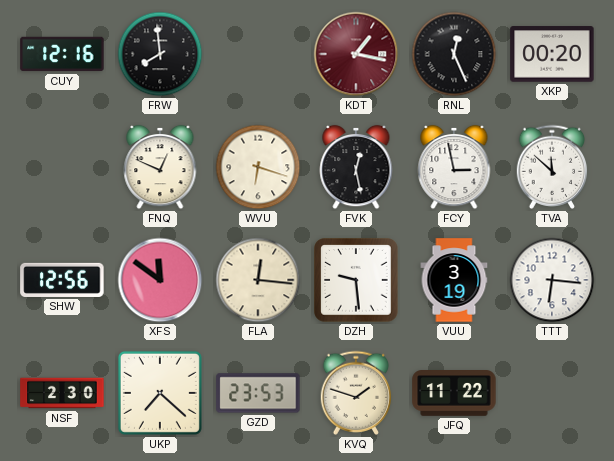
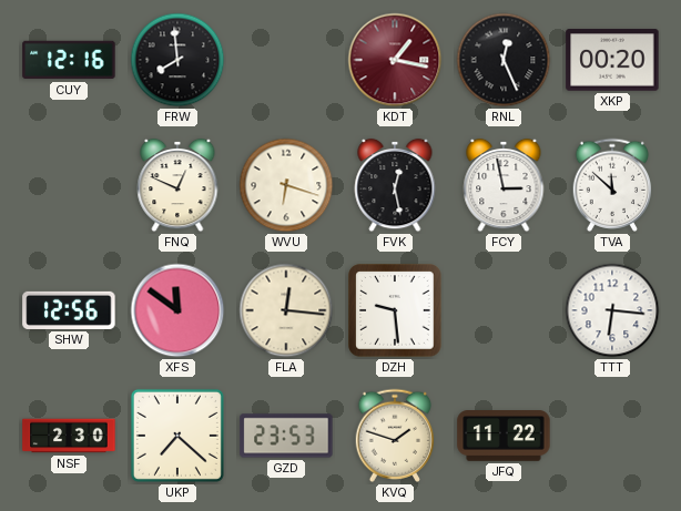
VUU: 3:19 -> none
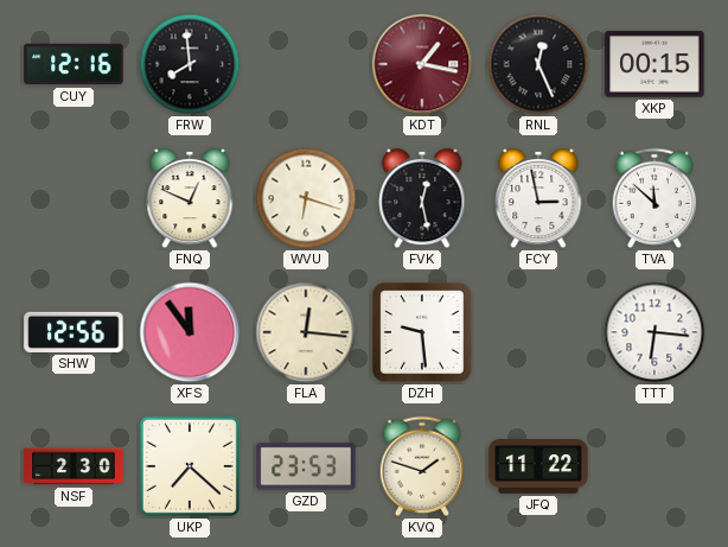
XKP: 00:20 -> 00:15
XFS: 11:51 -> 11:54
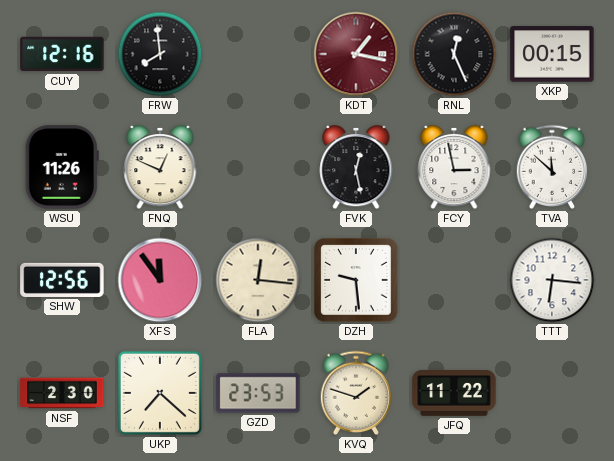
WSU: none -> 11:26
WVU: 6:18 -> none
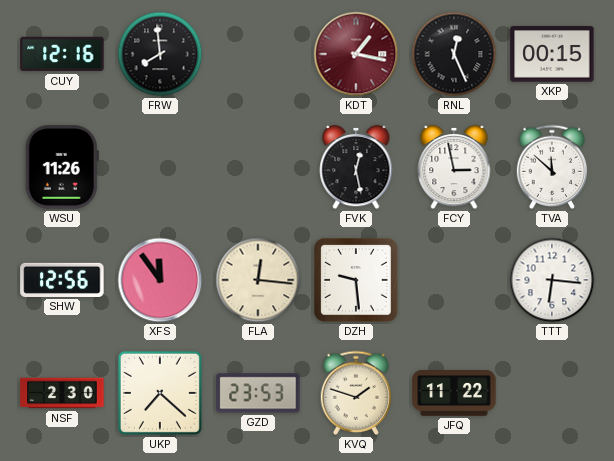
FNQ: 12:49 -> none
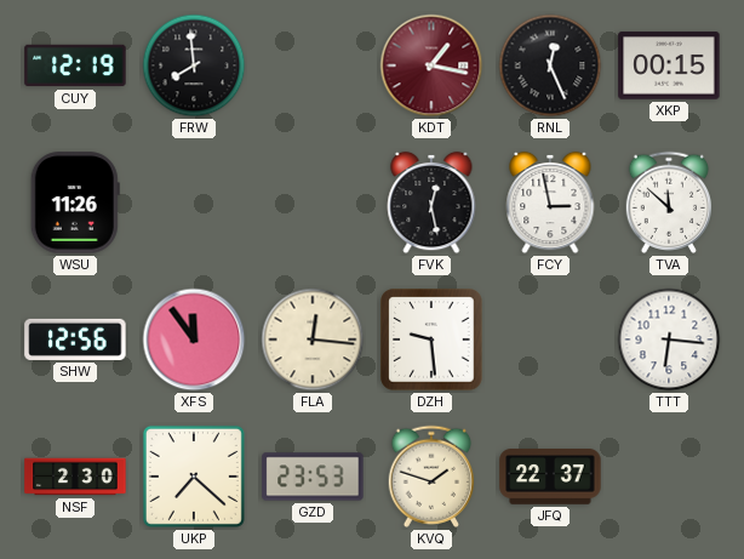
CUY: 12:16 -> 12:19
JFQ: 11:22 -> 22:37
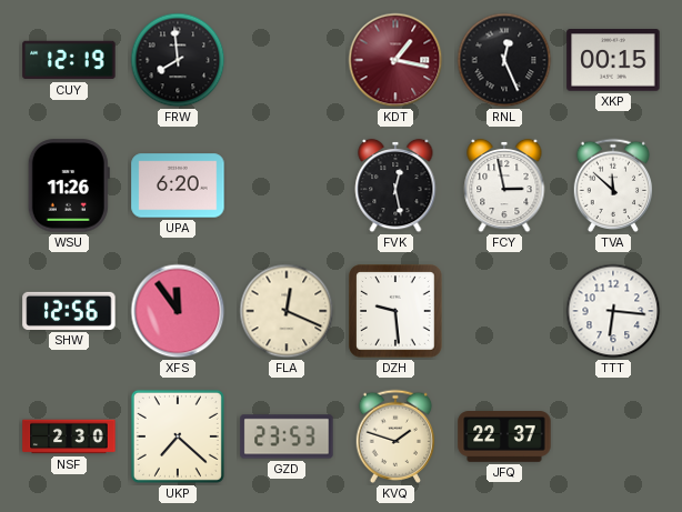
UPA: none -> 6:20
FLA: 12:16 -> 12:19
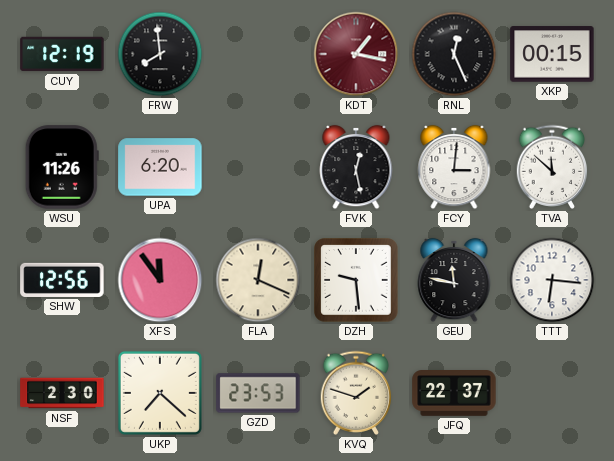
FCY: 2:58 -> 3:01
GEU: none -> 11:47
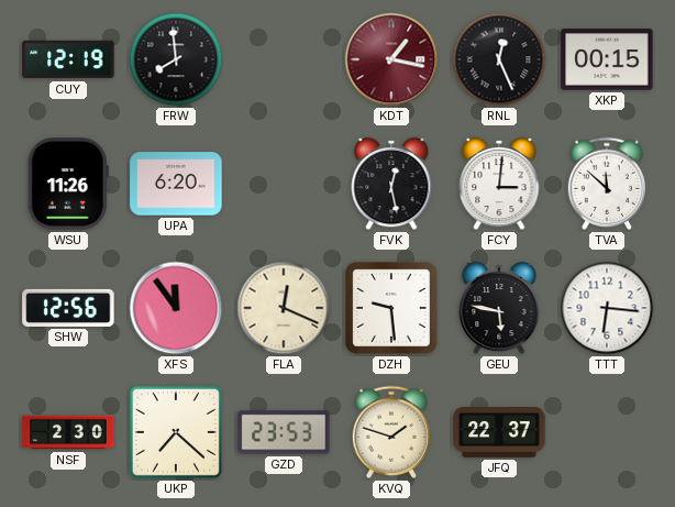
GEU: 11:47 -> 5:47
